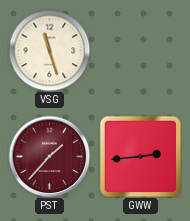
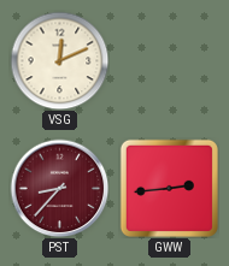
VSG: 11:27 -> 12:11
PST: 1:37 -> 8:37
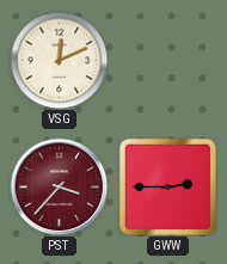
PST: 8:37 -> 3:37
GWW: 2:44 -> 2:45
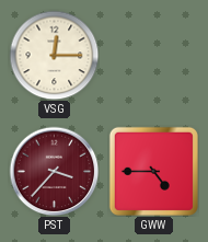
VSG: 12:11 -> 12:15
GWW: 2:45 -> 4:45
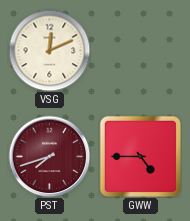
VSG: 12:15 -> 12:11
PST: 3:37 -> 7:42
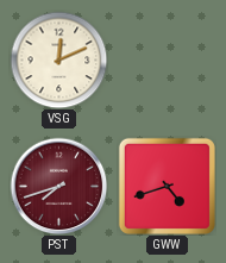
GWW: 4:45 -> 4:42
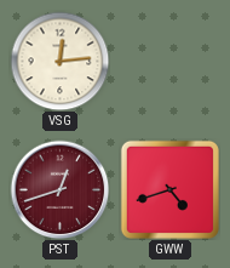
VSG: 12:11 -> 12:14
PST: 7:42 -> 12:42
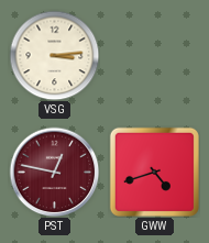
VSG: 12:14 -> 3:14
PST: 12:42 -> 12:47
